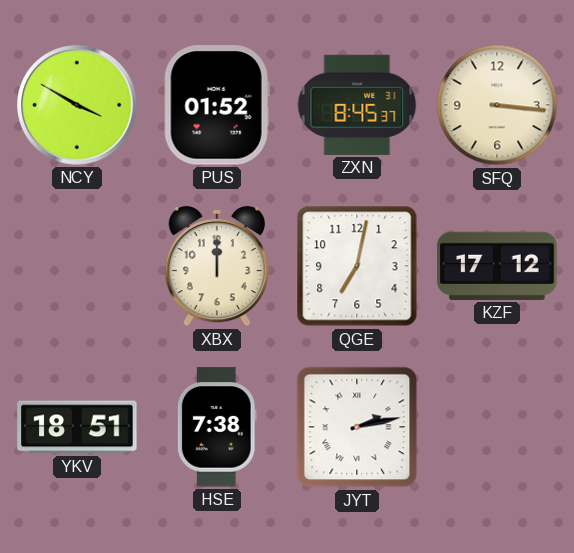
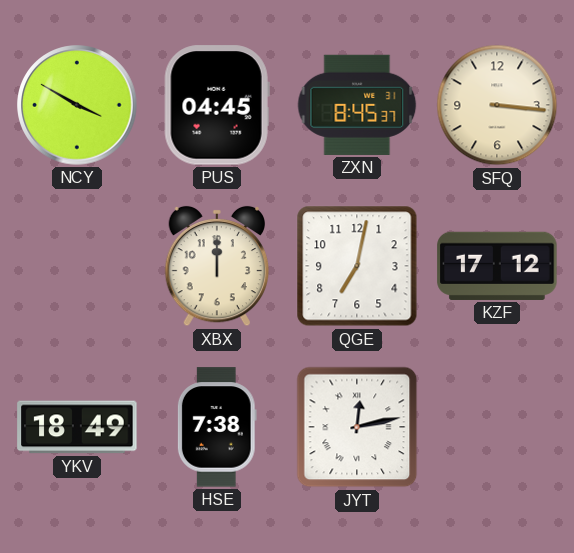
PUS: 01:52 -> 04:45
YKV: 18:51 -> 18:49
JYT: 2:13 -> 12:13
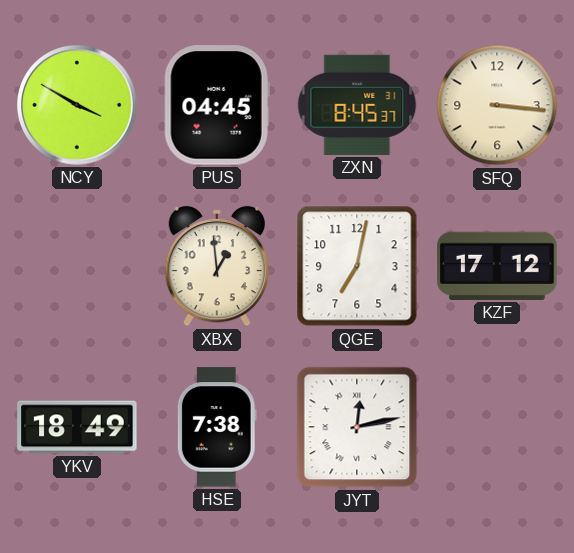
XBX: 12:00 -> 12:59
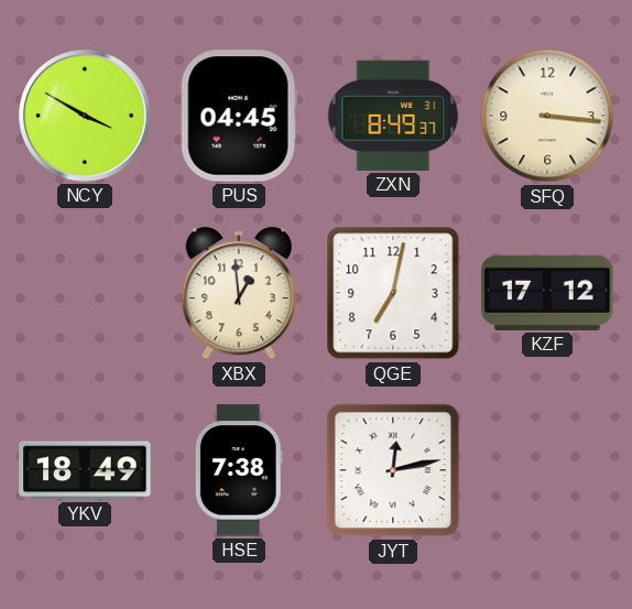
ZXN: 8:45 -> 8:49
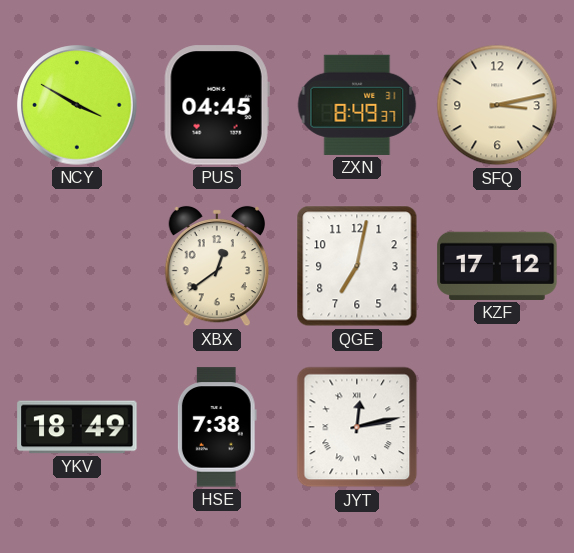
SFQ: 3:16 -> 3:13
XBX: 12:59 -> 12:39
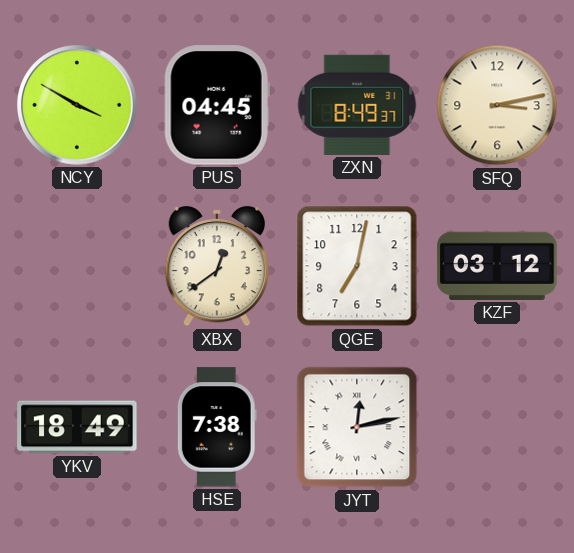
KZF: 17:12 -> 03:12
